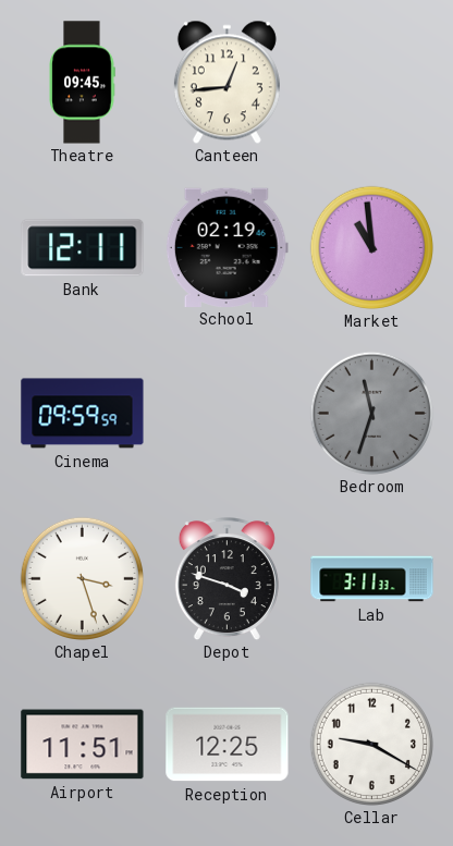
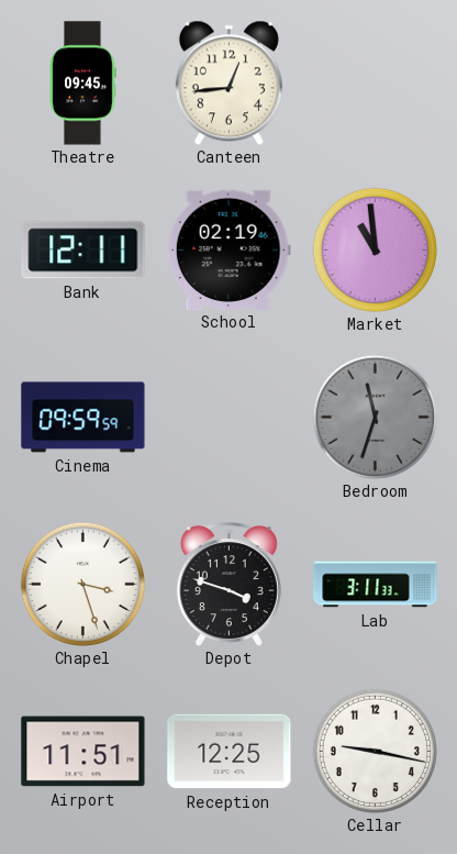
Cellar: 9:20 -> 9:17
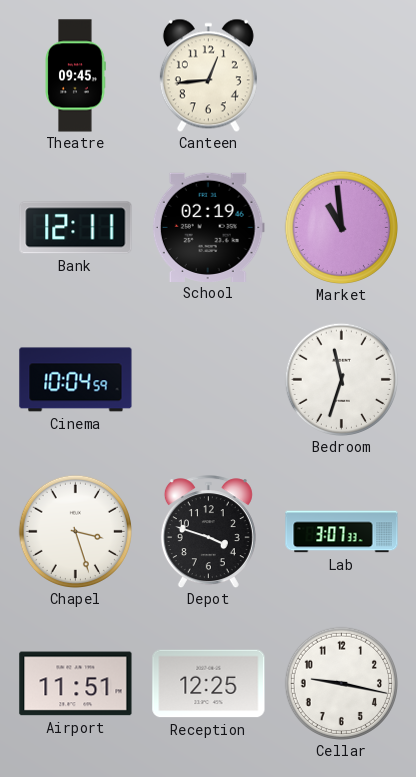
Cinema: 09:59 -> 10:04
Bedroom dial: grey -> white
Lab: 3:11 -> 3:07
